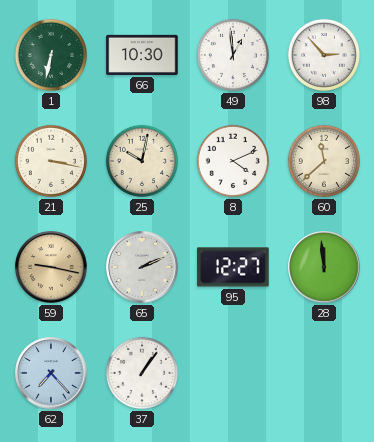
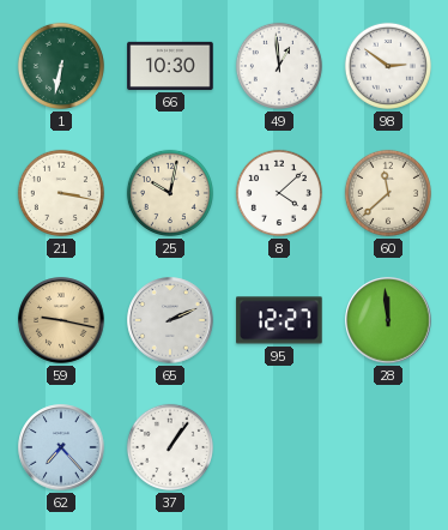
98: 2:53 -> 2:51
8: 4:11 -> 4:08
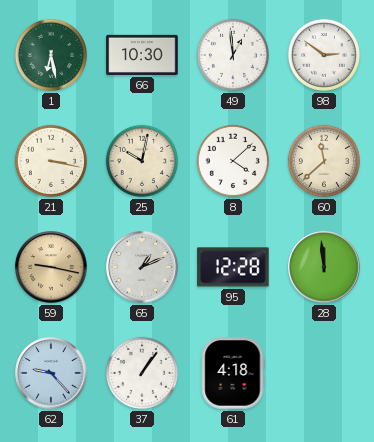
1: 6:32 -> 6:28
65: 2:11 -> 1:11
95: 12:27 -> 12:28
62: 7:23 -> 9:23
61: none -> 4:18
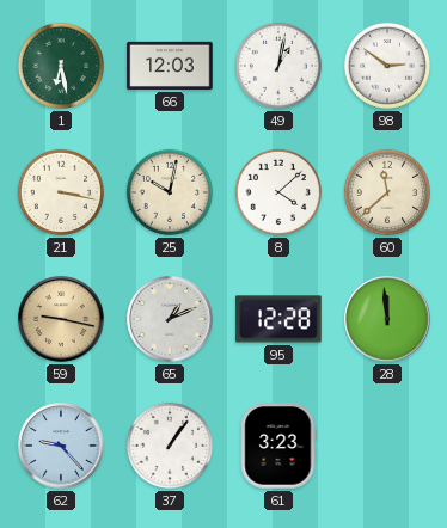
66: 10:30 -> 12:03
49: 12:59 -> 1:02
61: 4:18 -> 3:23
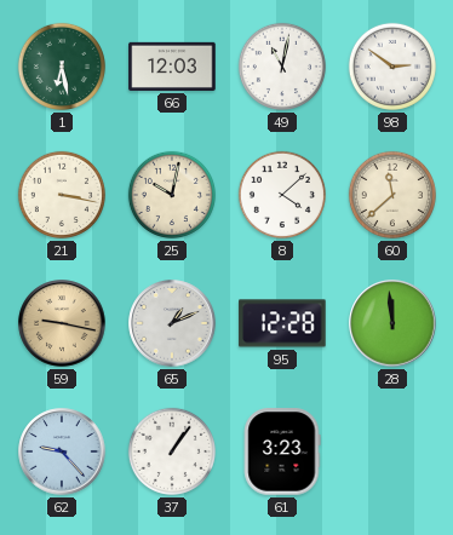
49: 1:02 -> 11:02
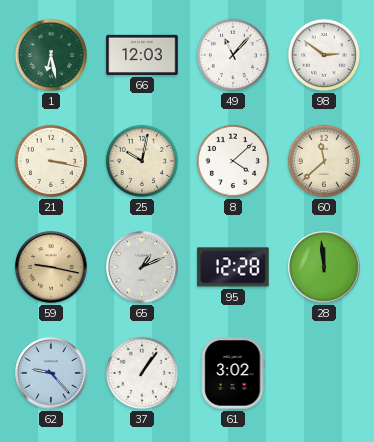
49: 11:02 -> 11:07
61: 3:23 -> 3:02
